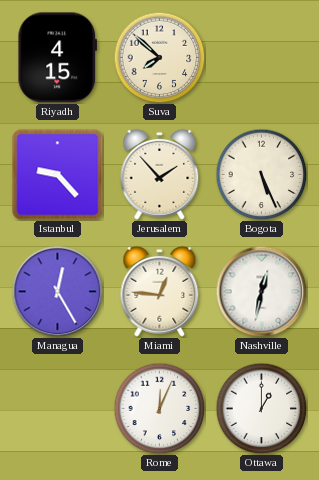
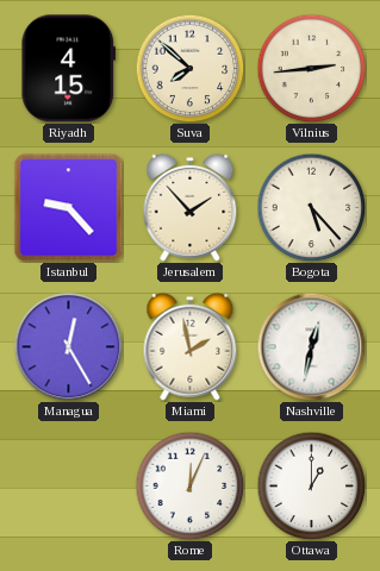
Vilnius: none -> 2:44
Bogota: 5:26 -> 5:23
Miami: 12:46 -> 1:58
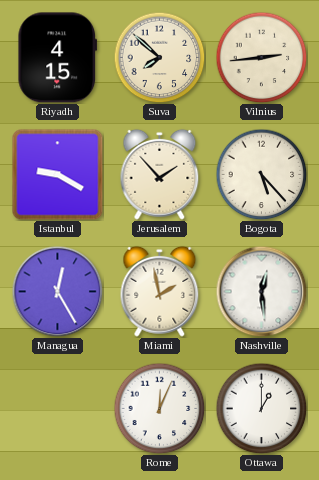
Istanbul: 9:23 -> 9:20
Nashville: 12:32 -> 12:29
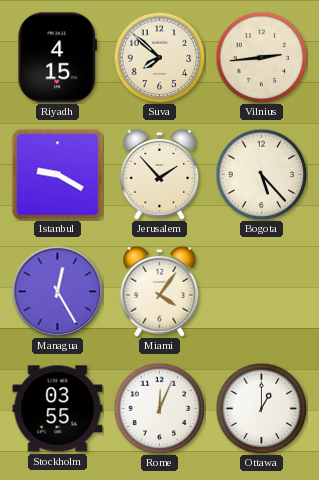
Miami: 1:58 -> 4:06
Nashville: 12:29 -> none
Stockholm: none -> 03:55
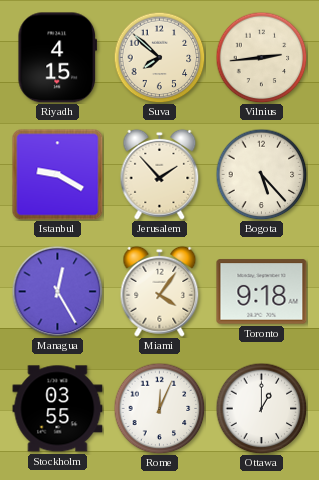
Toronto: none -> 9:18
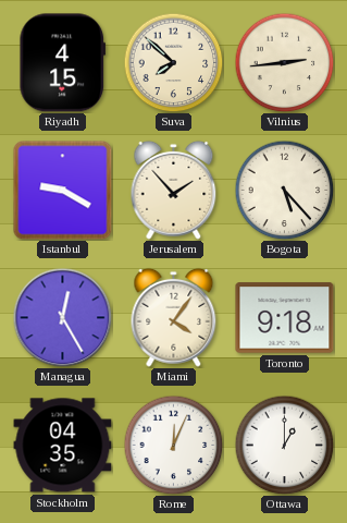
Stockholm: 03:55 -> 04:35
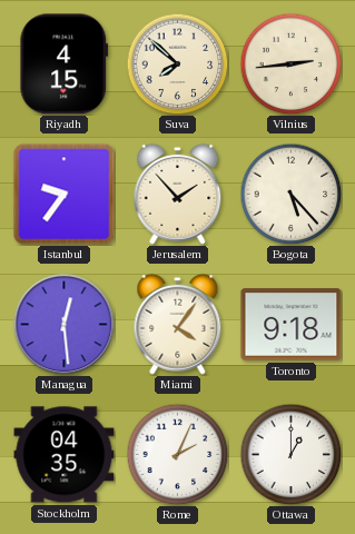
Istanbul: 9:20 -> 9:36
Managua: 12:25 -> 12:29
Rome: 12:04 -> 2:04
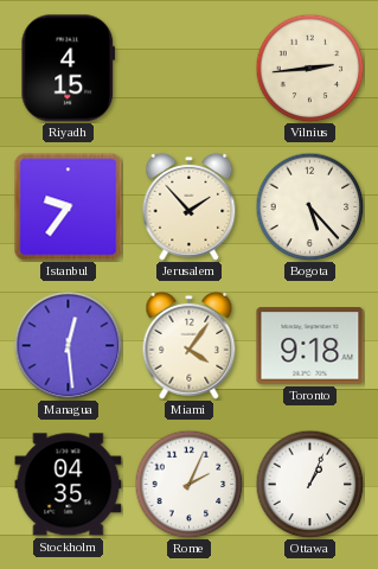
Suva: 7:52 -> none
Ottawa: 1:00 -> 1:04
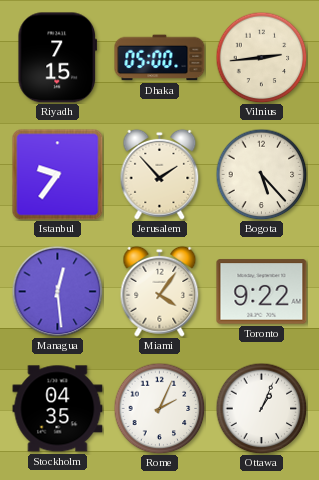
Riyadh: 4:15 -> 7:15
Dhaka: none -> 05:00
Toronto: 9:18 -> 9:22
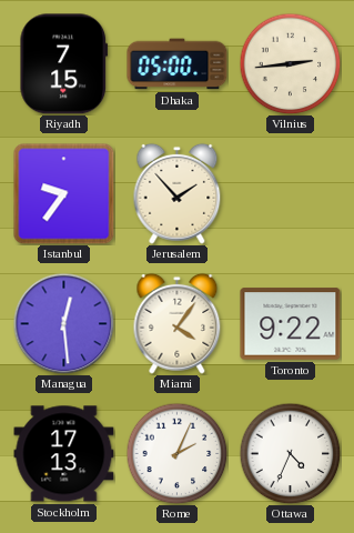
Bogota: 5:23 -> none
Stockholm: 04:35 -> 17:13
Ottawa: 1:04 -> 4:34
